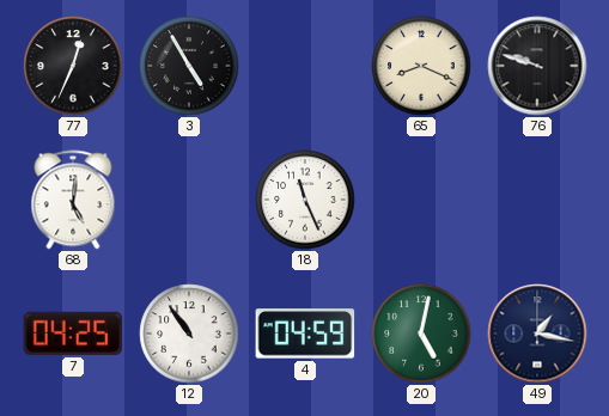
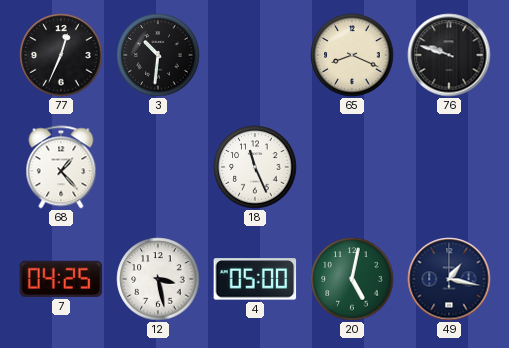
3: 4:55 -> 10:31
68: 5:01 -> 1:23
12: 10:54 -> 3:28
4: 04:59 -> 05:00
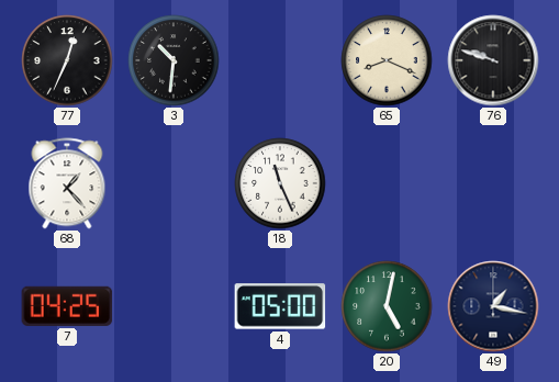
12: 3:28 -> none
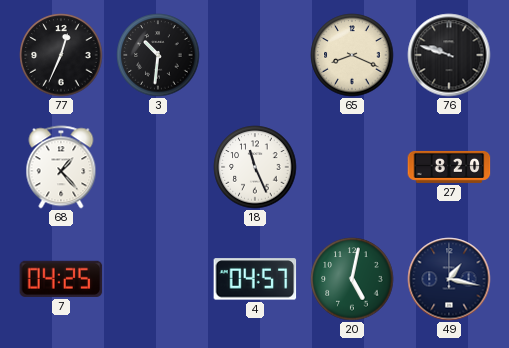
27: none -> 8:20
4: 05:00 -> 04:57
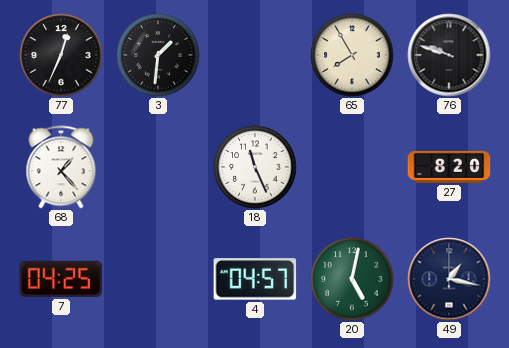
3: 10:31 -> 1:31
65: 8:19 -> 7:55
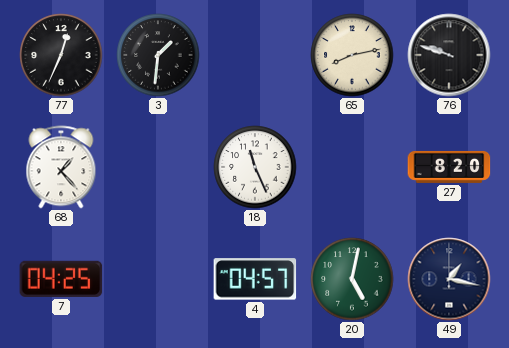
65: 7:55 -> 8:13
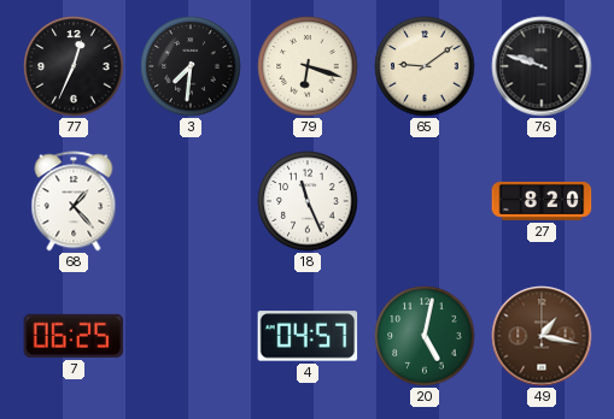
3: 1:31 -> 7:31
79: none -> 6:18
65: 8:13 -> 9:09
7: 04:25 -> 06:25
49 dial: navy -> brown
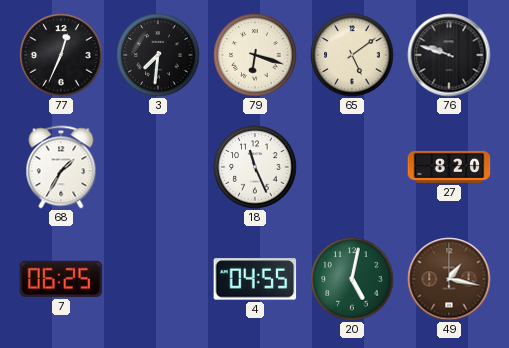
65: 9:09 -> 5:09
68: 1:23 -> 1:35
4: 04:57 -> 04:55
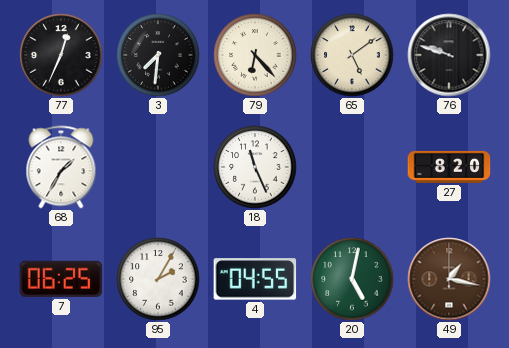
79: 6:18 -> 6:23
95: none -> 2:05
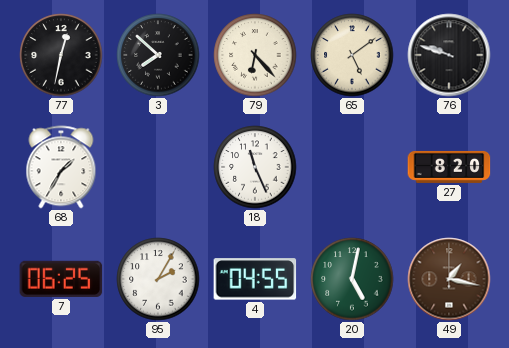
77: 12:34 -> 12:32
3: 7:31 -> 7:52
